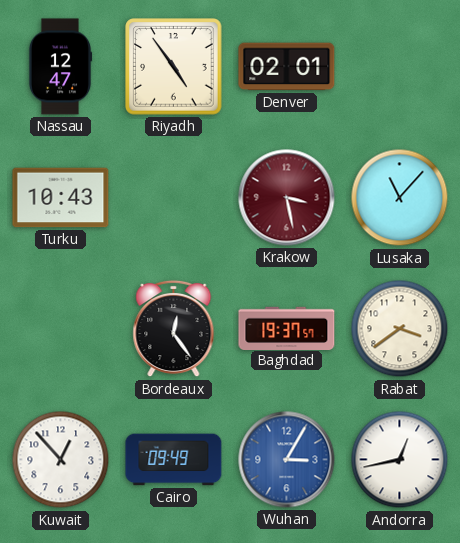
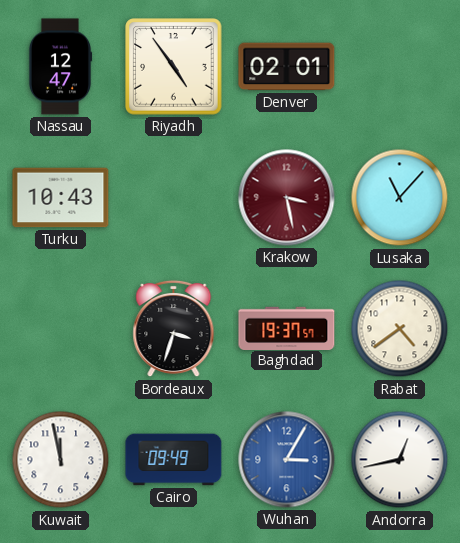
Bordeaux: 12:24 -> 3:33
Rabat: 3:39 -> 4:39
Kuwait: 12:53 -> 11:58
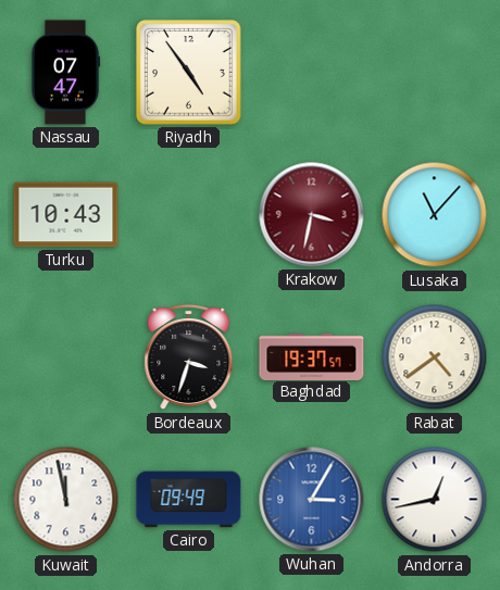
Nassau: 12:47 -> 07:47
Denver: 02:01 -> none
Krakow: 3:28 -> 3:32
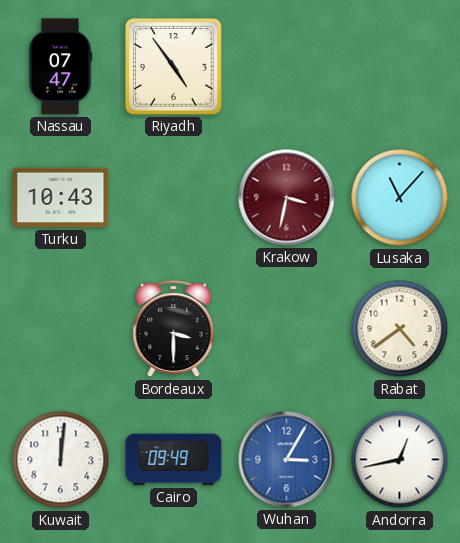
Bordeaux: 3:33 -> 3:30
Baghdad: 19:37 -> none
Kuwait: 11:58 -> 12:01
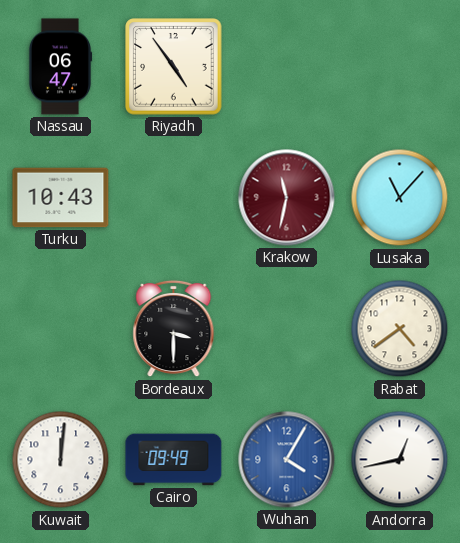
Nassau: 07:47 -> 06:47
Krakow: 3:32 -> 11:32
Wuhan: 3:05 -> 4:05
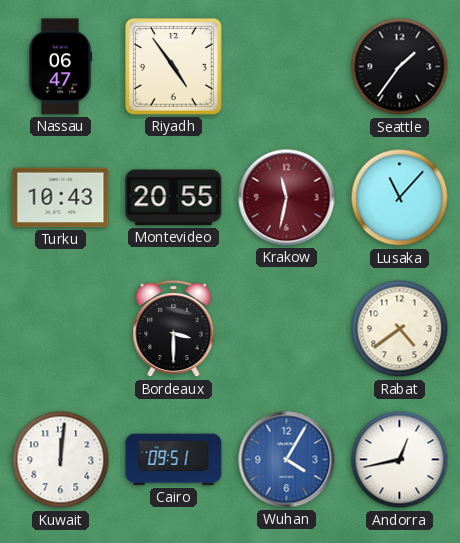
Seattle: none -> 1:36
Montevideo: none -> 20:55
Cairo: 09:49 -> 09:51
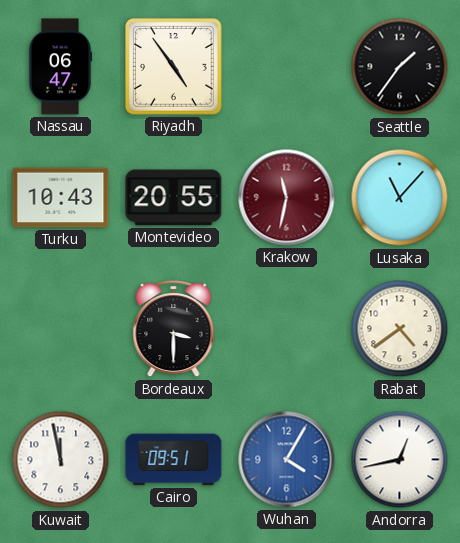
Kuwait: 12:01 -> 11:58
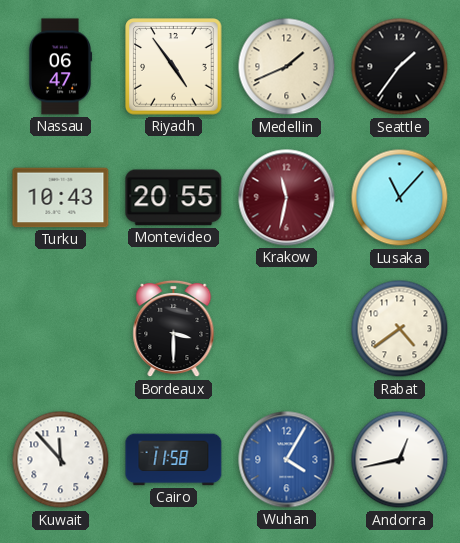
Medellin: none -> 1:41
Kuwait: 11:58 -> 11:53
Cairo: 09:51 -> 11:58
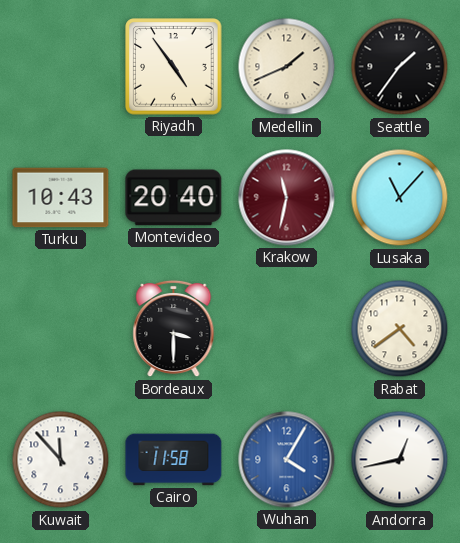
Nassau: 06:47 -> none
Montevideo: 20:55 -> 20:40
